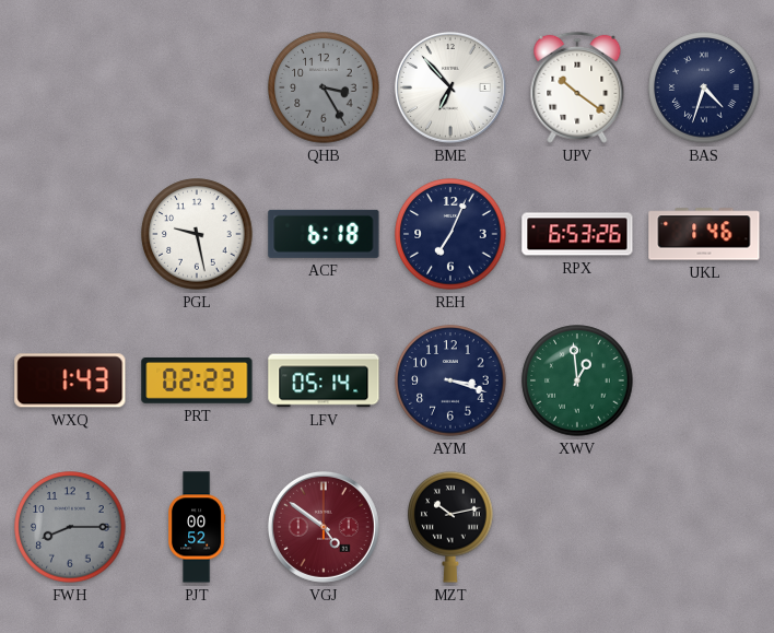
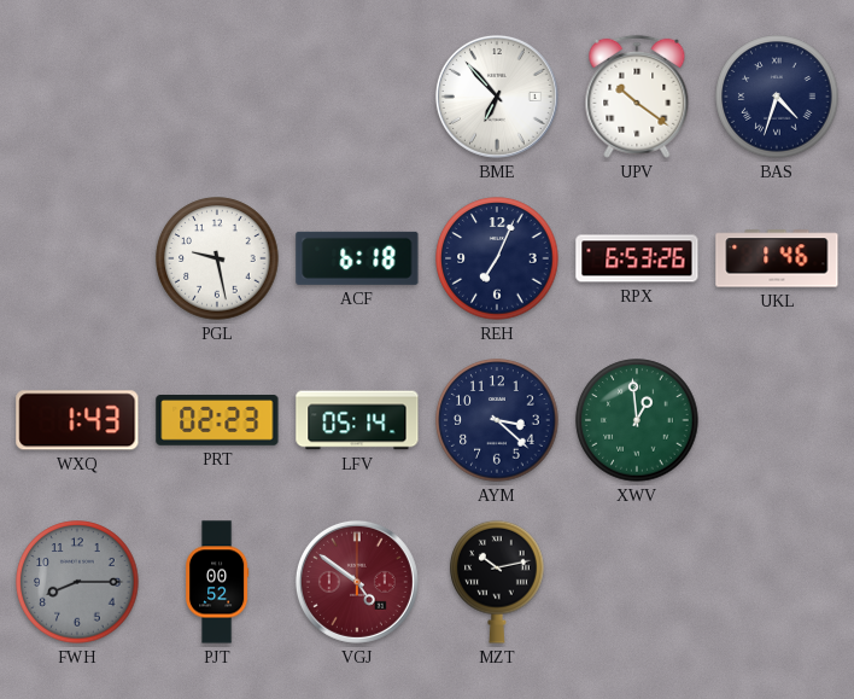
QHB: 3:25 -> none
AYM: 3:18 -> 3:22
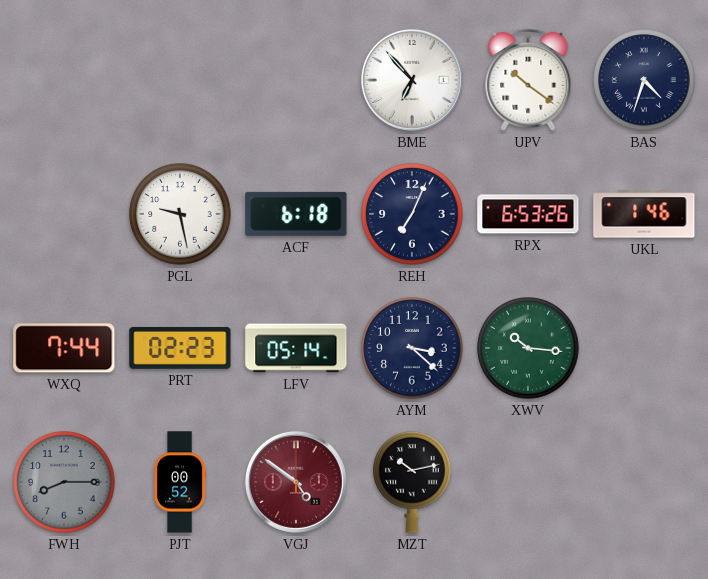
WXQ: 1:43 -> 7:44
XWV: 12:59 -> 10:16
